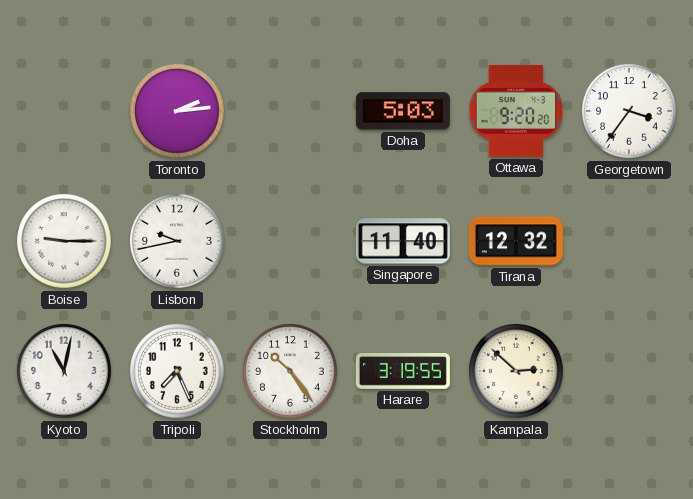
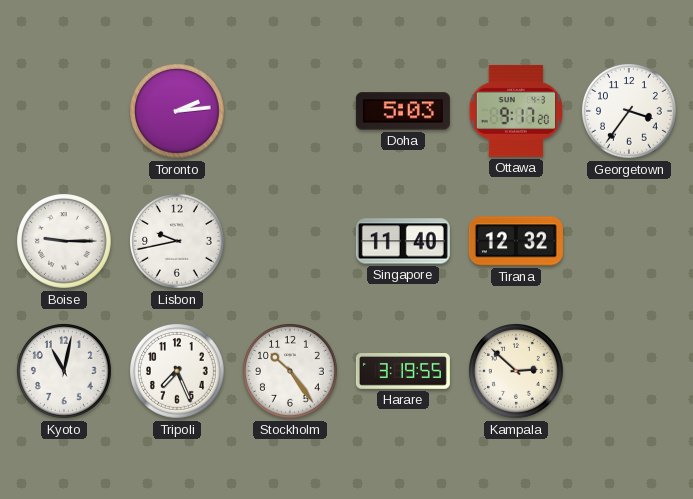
Ottawa: 9:20 -> 9:17
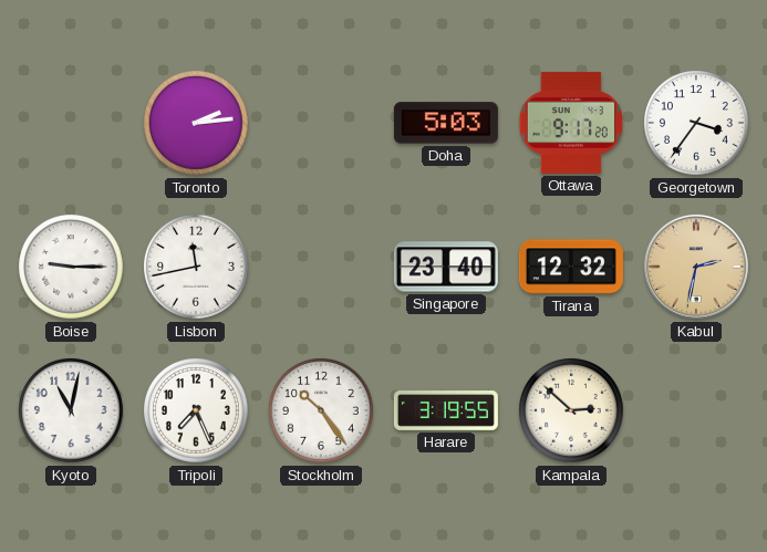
Lisbon: 9:43 -> 11:43
Singapore: 11:40 -> 23:40
Kabul: none -> 2:32
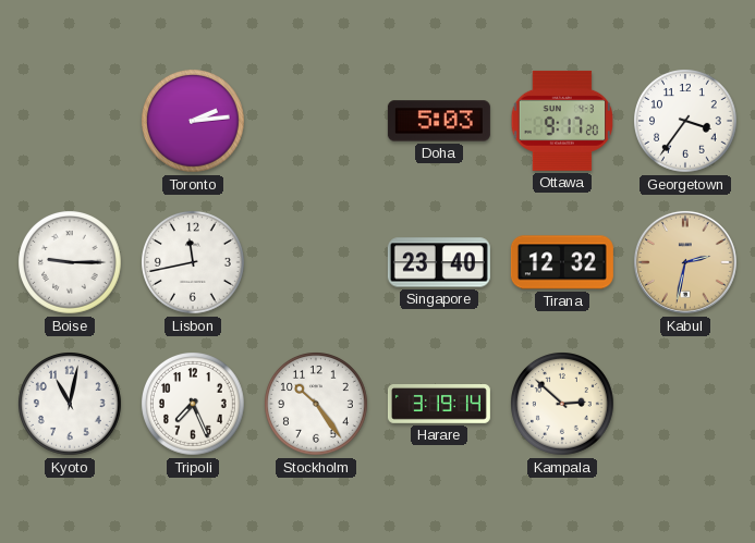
Harare: 3:19:55 -> 3:19:14
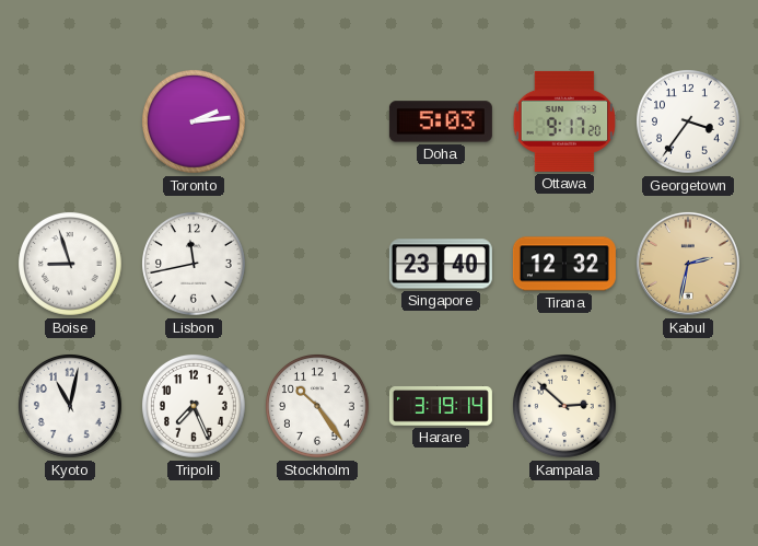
Boise: 9:15 -> 8:57
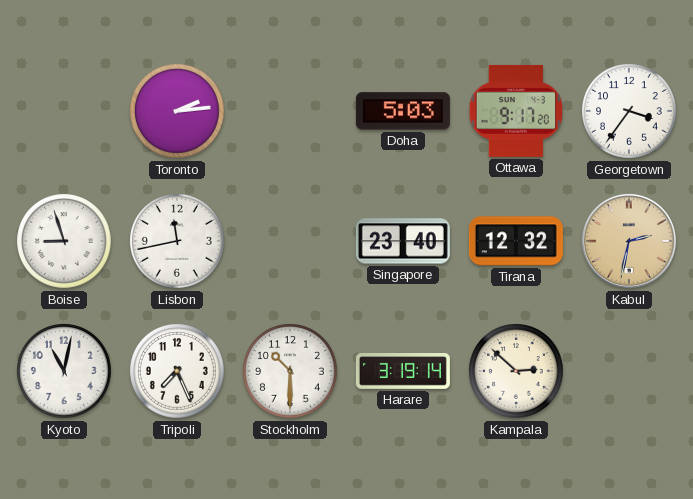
Stockholm: 10:24 -> 10:30
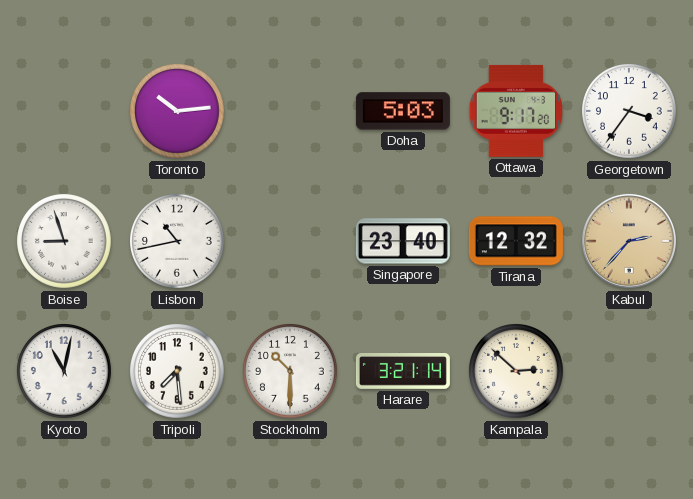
Toronto: 2:14 -> 10:14
Lisbon: 11:43 -> 10:43
Kabul: 2:32 -> 2:37
Tripoli: 7:26 -> 7:29
Harare: 3:19 -> 3:21
